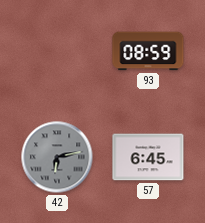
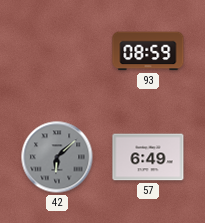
42: 6:13 -> 6:08
57: 6:45 -> 6:49
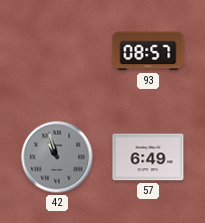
93: 08:59 -> 08:57
42: 6:08 -> 10:57
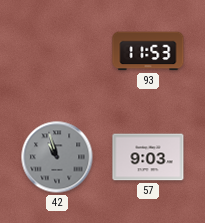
93: 08:57 -> 11:53
57: 6:49 -> 9:03
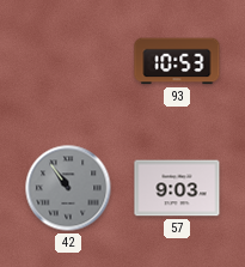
93: 11:53 -> 10:53
42: 10:57 -> 10:54
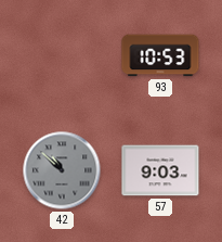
42: 10:54 -> 10:52
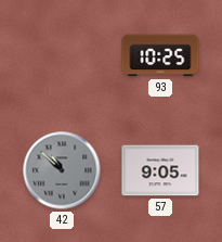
93: 10:53 -> 10:25
57: 9:03 -> 9:05
